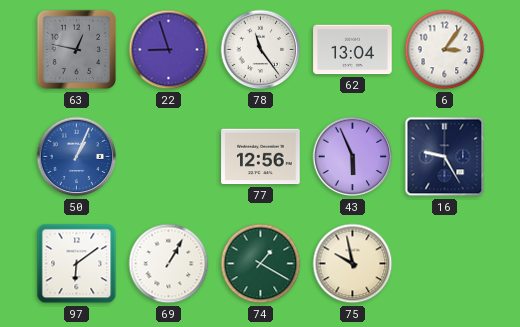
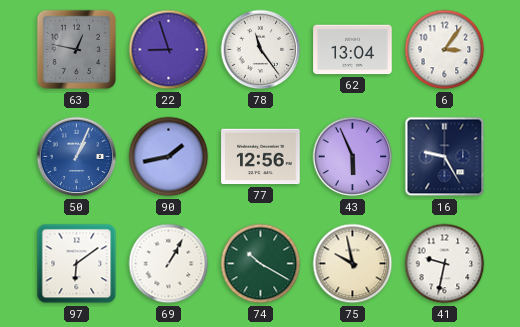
90: none -> 1:43
74: 1:20 -> 10:20
41: none -> 9:32
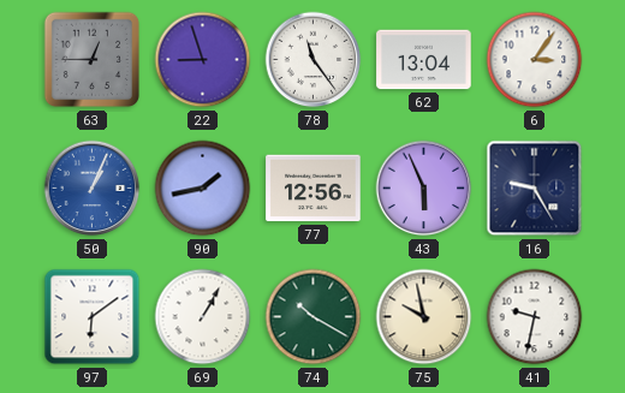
63: 12:47 -> 12:45
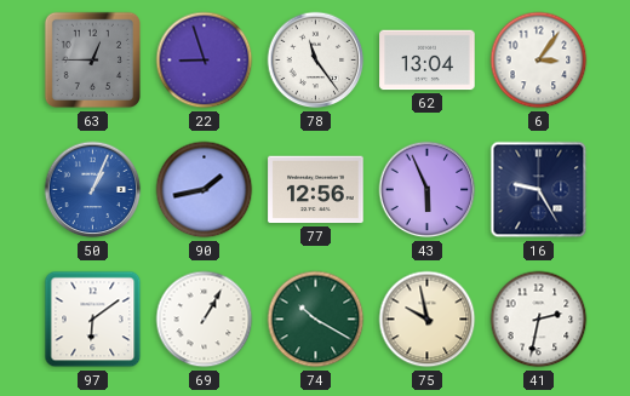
41: 9:32 -> 2:32
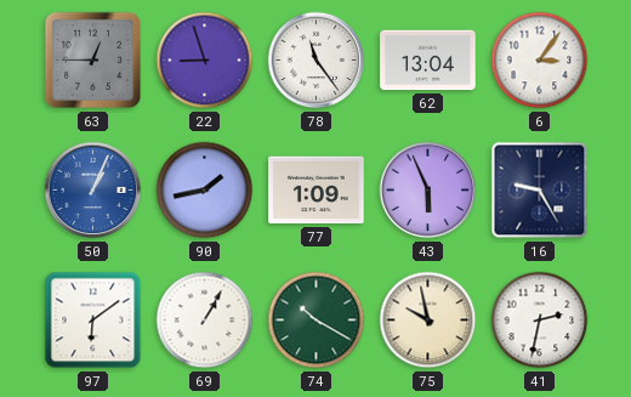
77: 12:56 -> 1:09
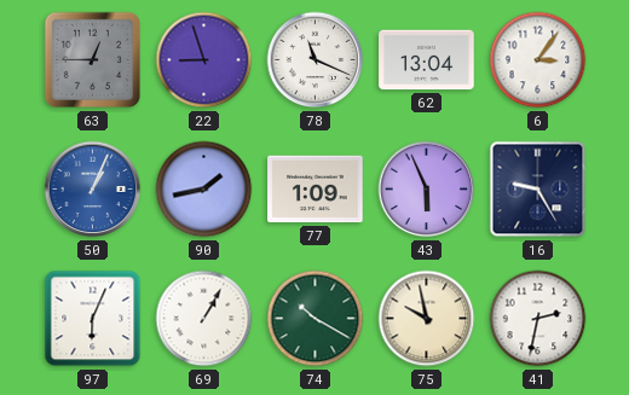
78: 11:24 -> 11:19
97: 6:09 -> 6:04
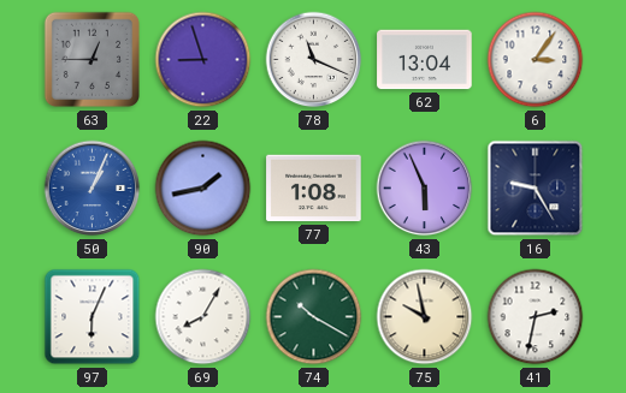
77: 1:09 -> 1:08
69: 1:05 -> 8:05
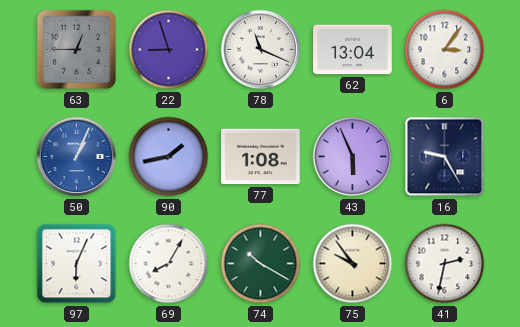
75: 9:58 -> 9:54
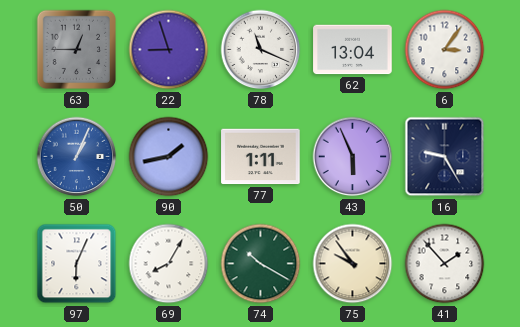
77: 1:08 -> 1:11
41: 2:32 -> 1:53
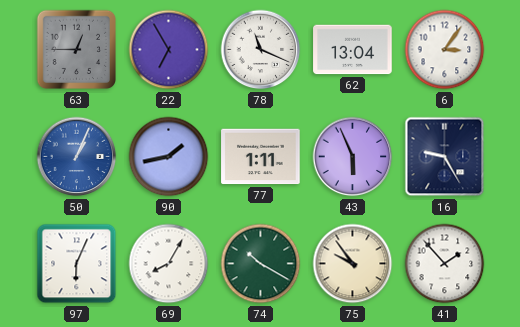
22: 8:57 -> 6:55
